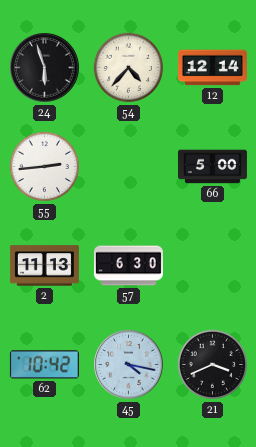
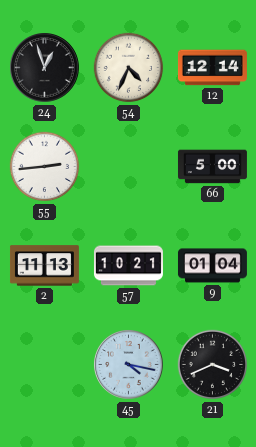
24: 5:57 -> 12:57
54: 4:37 -> 4:34
57: 6:30 -> 10:21
9: none -> 01:04
62: 10:42 -> none
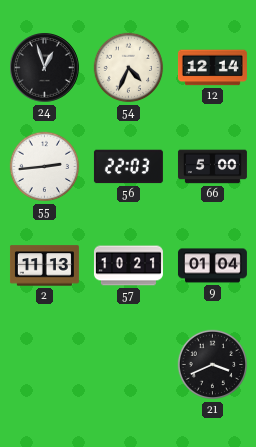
56: none -> 22:03
45: 4:17 -> none
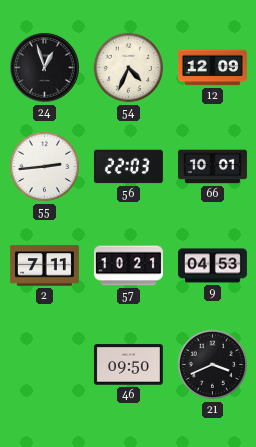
12: 12:14 -> 12:09
66: 5:00 -> 10:01
2: 11:13 -> 7:11
9: 01:04 -> 04:53
46: none -> 09:50
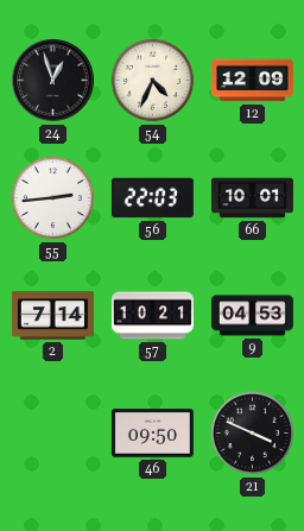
2: 7:11 -> 7:14
21: 3:41 -> 3:49
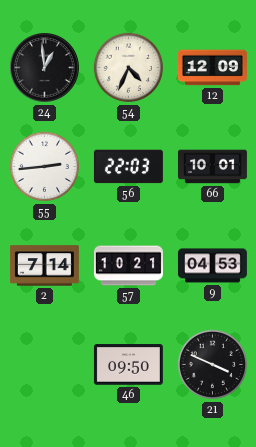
24: 12:57 -> 12:59
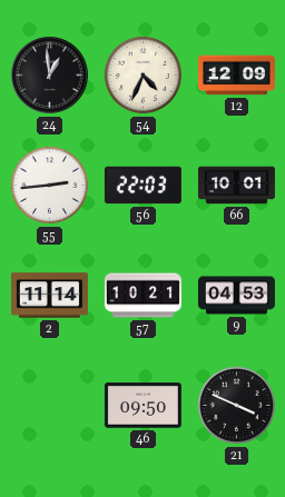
2: 7:14 -> 11:14
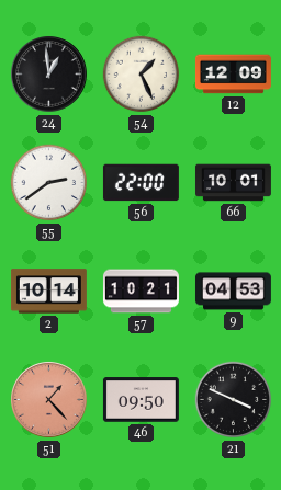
54: 4:34 -> 1:26
55: 2:44 -> 2:39
56: 22:03 -> 22:00
2: 11:14 -> 10:14
51: none -> 1:23
